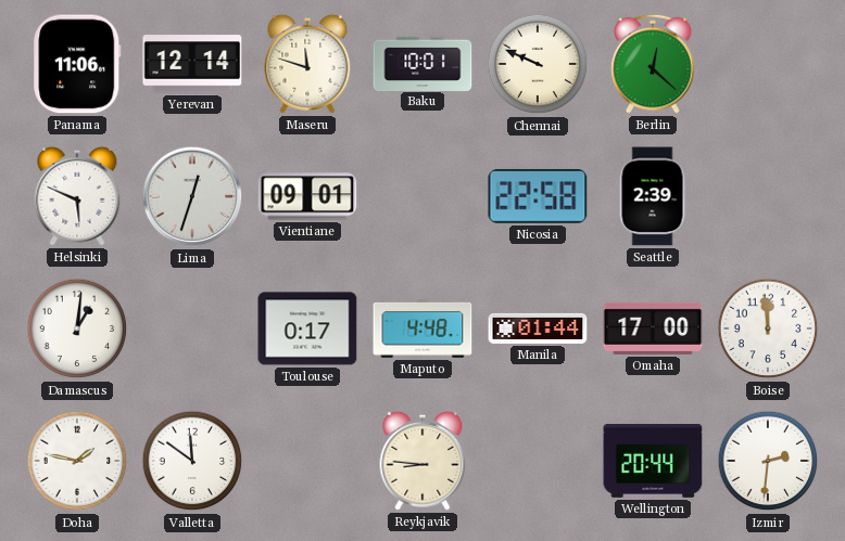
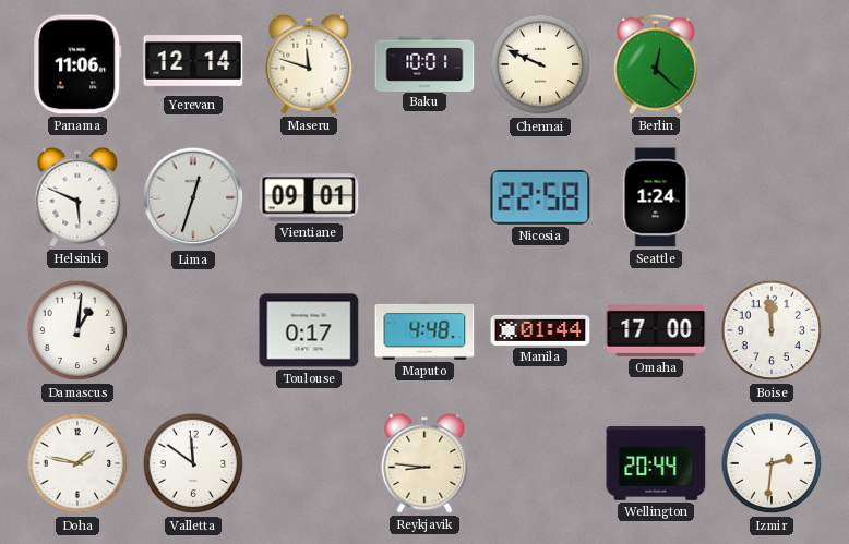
Seattle: 2:39 -> 1:24
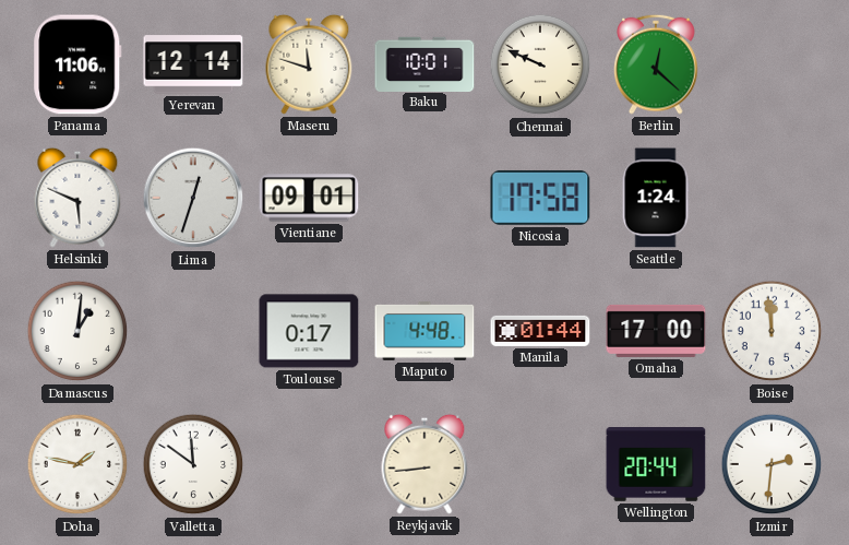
Nicosia: 22:58 -> 17:58
Reykjavik: 8:46 -> 8:44
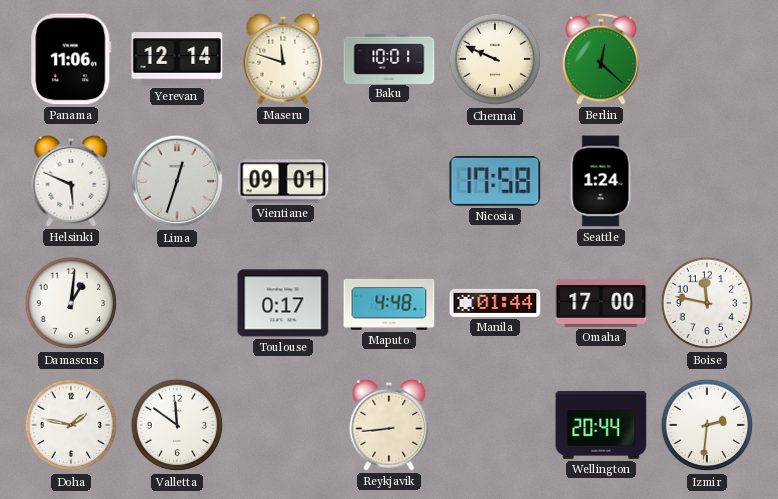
Boise: 11:59 -> 11:47
